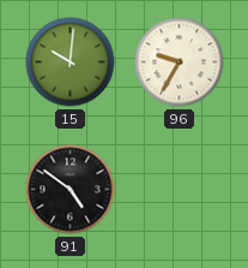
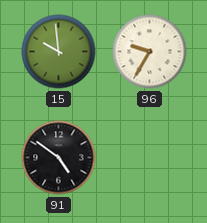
15: 10:01 -> 9:59
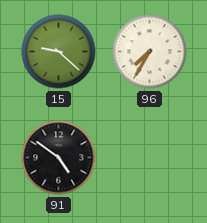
15: 9:59 -> 9:22
96: 9:35 -> 7:35
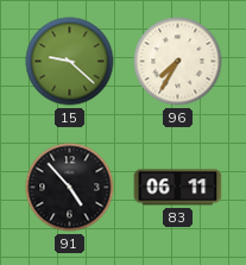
91: 4:51 -> 4:53
83: none -> 06:11
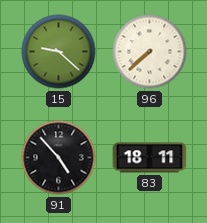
96: 7:35 -> 7:38
83: 06:11 -> 18:11
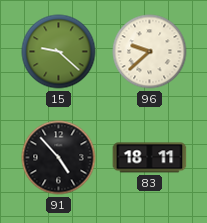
96: 7:38 -> 9:38
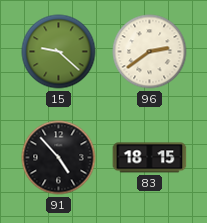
96: 9:38 -> 2:39
83: 18:11 -> 18:15
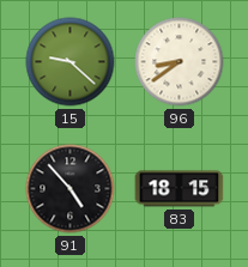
96: 2:39 -> 8:39
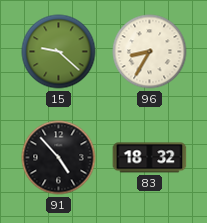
96: 8:39 -> 8:35
83: 18:15 -> 18:32
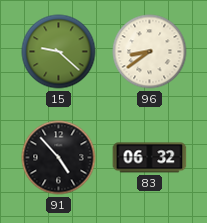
96: 8:35 -> 8:39
83: 18:32 -> 06:32
